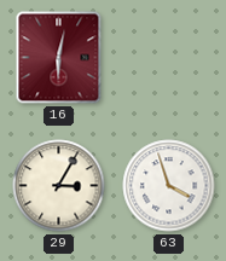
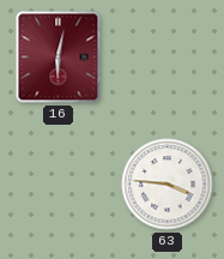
29: 3:05 -> none
63: 3:57 -> 3:46
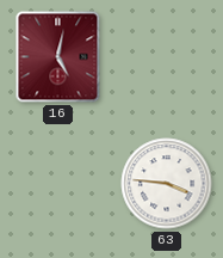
16: 6:02 -> 5:02
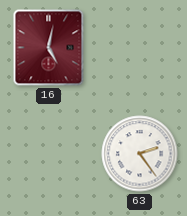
63: 3:46 -> 2:24
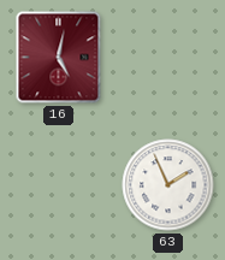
63: 2:24 -> 1:56
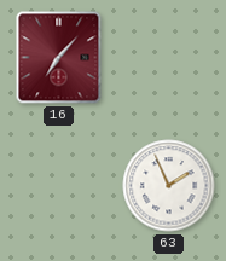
16: 5:02 -> 7:07
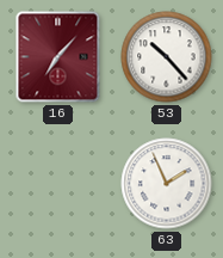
53: none -> 10:23
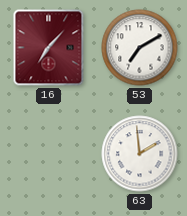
53: 10:23 -> 7:10
63: 1:56 -> 1:59
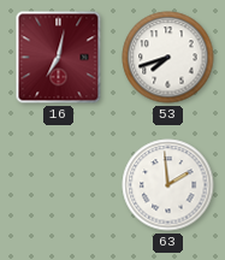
16: 7:07 -> 7:02
53: 7:10 -> 7:42
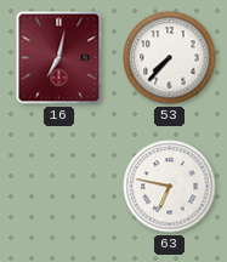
53: 7:42 -> 7:37
63: 1:59 -> 6:47
